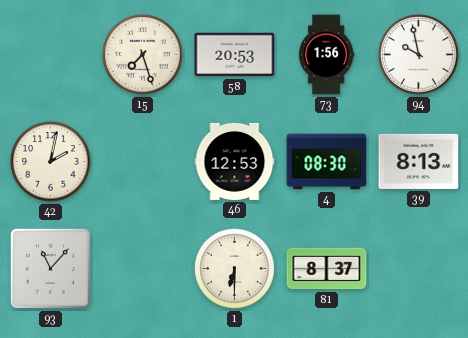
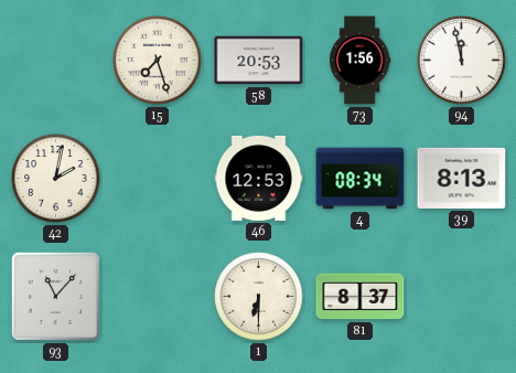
94: 9:58 -> 11:58
4: 08:30 -> 08:34
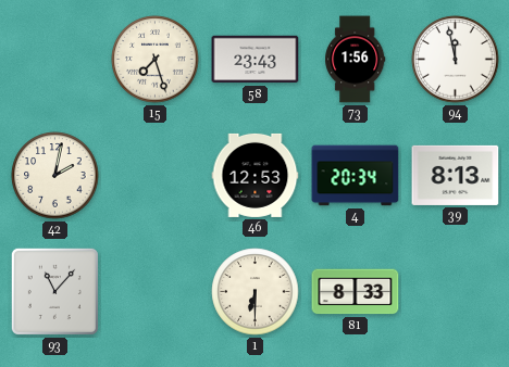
58: 20:53 -> 23:43
4: 08:34 -> 20:34
81: 8:37 -> 8:33
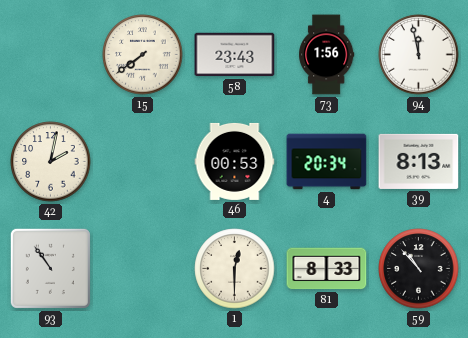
15: 7:27 -> 7:39
46: 12:53 -> 00:53
93: 11:07 -> 10:54
1: 6:30 -> 12:30
59: none -> 10:53
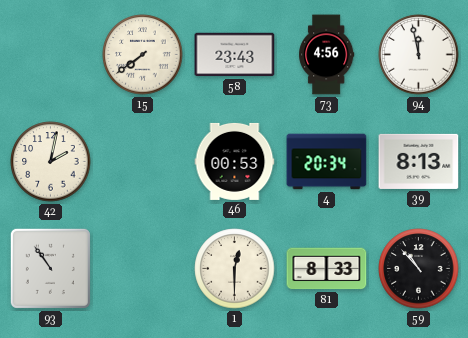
73: 1:56 -> 4:56
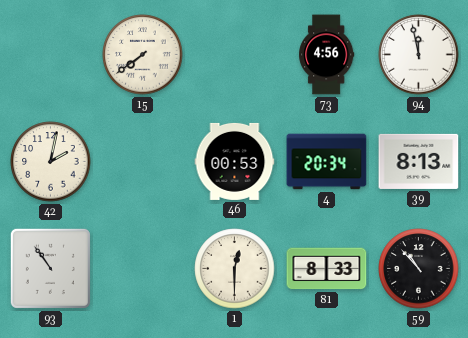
58: 23:43 -> none
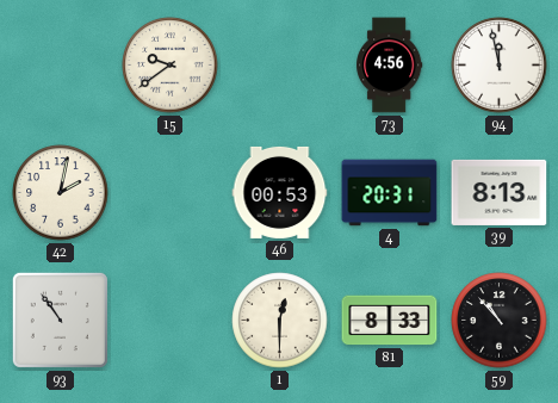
15: 7:39 -> 9:39
4: 20:34 -> 20:31
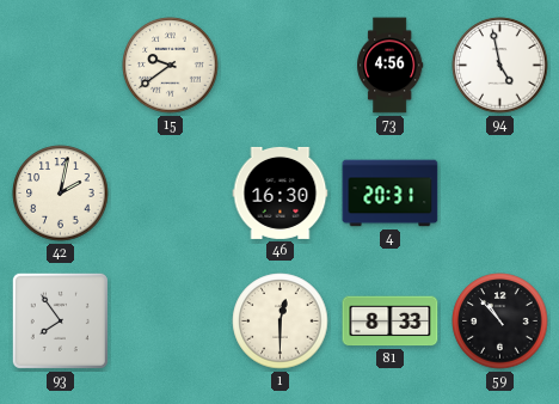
94: 11:58 -> 4:58
46: 00:53 -> 16:30
39: 8:13 -> none
93: 10:54 -> 7:54
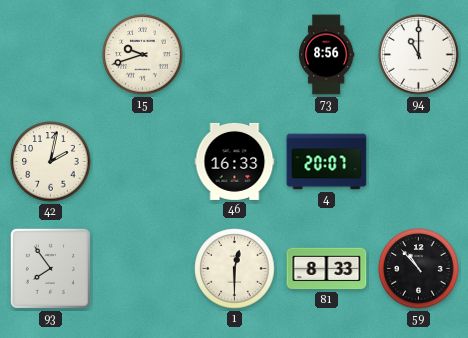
15: 9:39 -> 9:42
73: 4:56 -> 8:56
94: 4:58 -> 11:00
46: 16:30 -> 16:33
4: 20:31 -> 20:07
